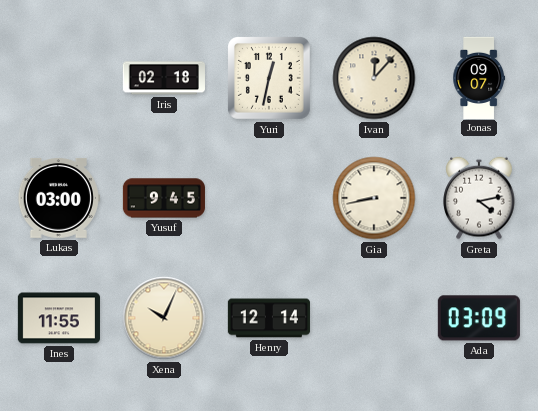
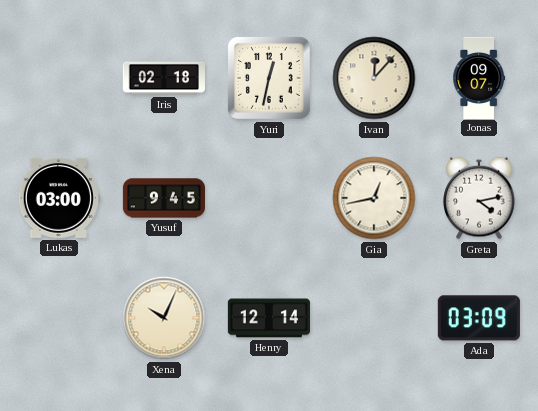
Gia: 8:43 -> 12:43
Ines: 11:55 -> none
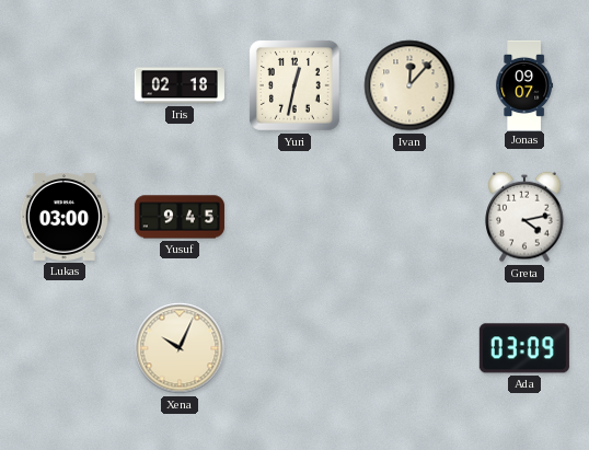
Gia: 12:43 -> none
Henry: 12:14 -> none
